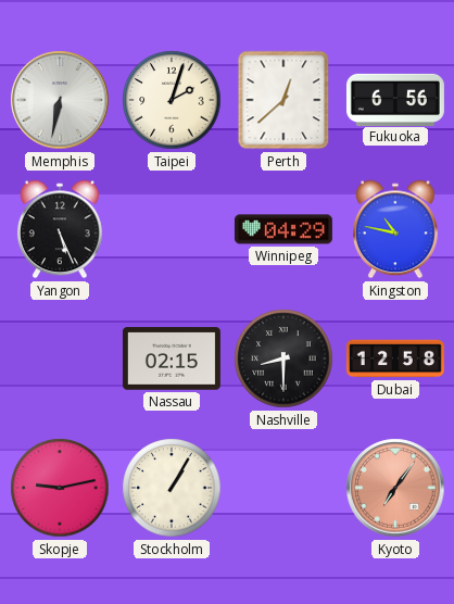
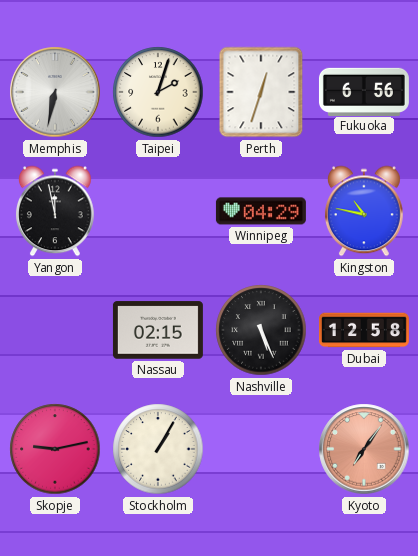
Perth: 12:38 -> 12:33
Yangon: 5:26 -> 11:58
Nashville: 8:30 -> 5:26
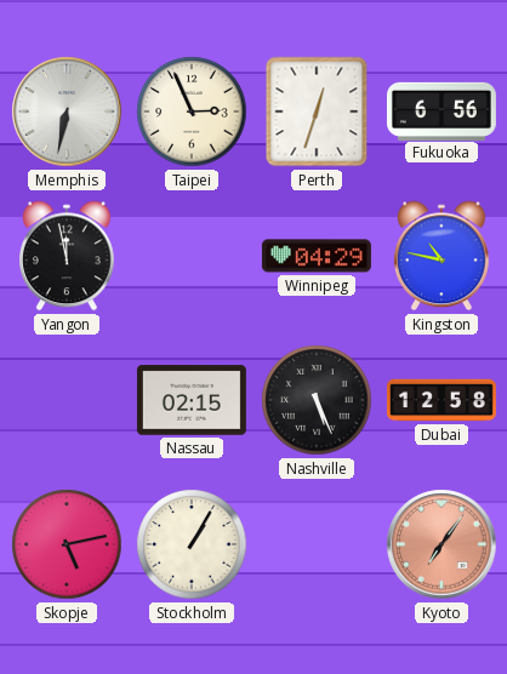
Taipei: 2:03 -> 2:56
Skopje: 9:13 -> 5:13
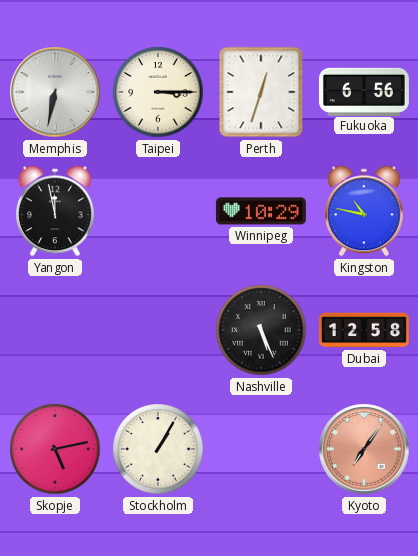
Taipei: 2:56 -> 3:15
Winnipeg: 04:29 -> 10:29
Nassau: 02:15 -> none
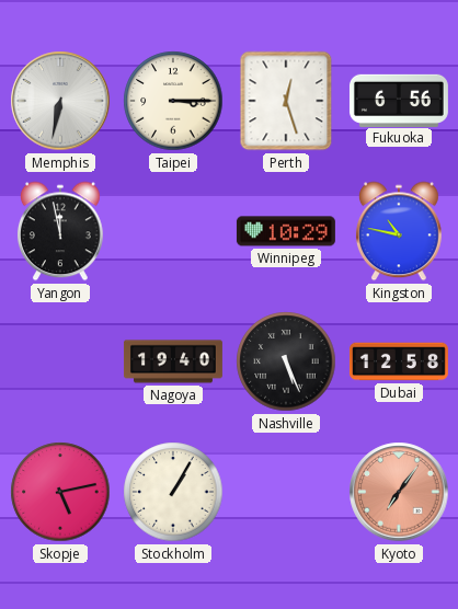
Perth: 12:33 -> 12:27
Nagoya: none -> 19:40
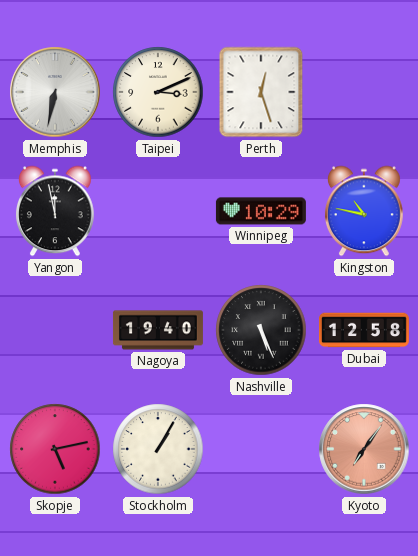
Taipei: 3:15 -> 3:11
Fukuoka: 6:56 -> none
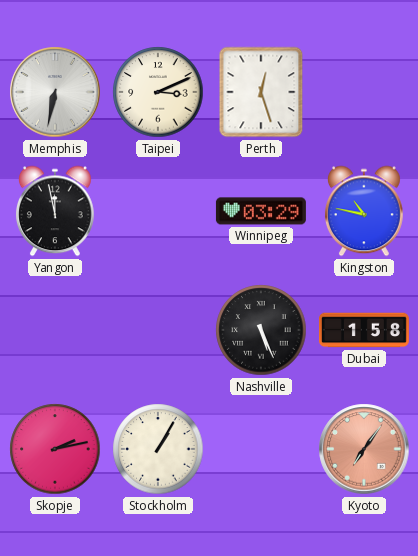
Winnipeg: 10:29 -> 03:29
Nagoya: 19:40 -> none
Dubai: 12:58 -> 1:58
Skopje: 5:13 -> 2:13
